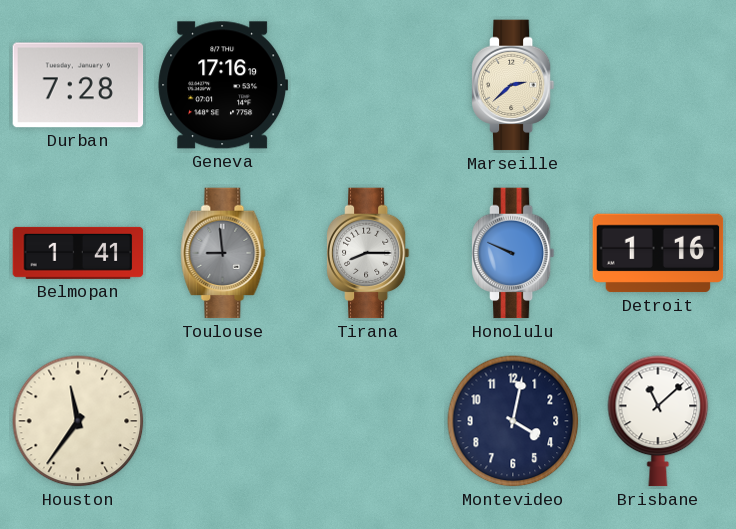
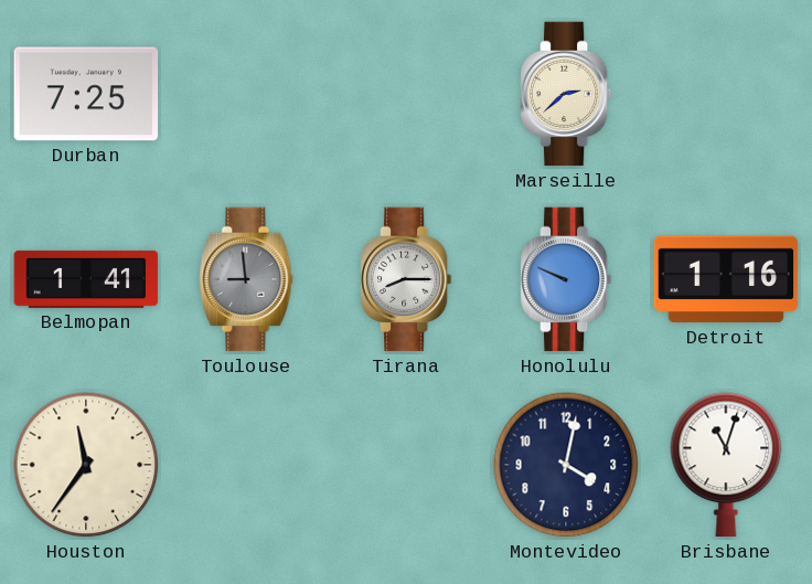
Durban: 7:28 -> 7:25
Geneva: 17:16 -> none
Brisbane: 11:08 -> 11:03
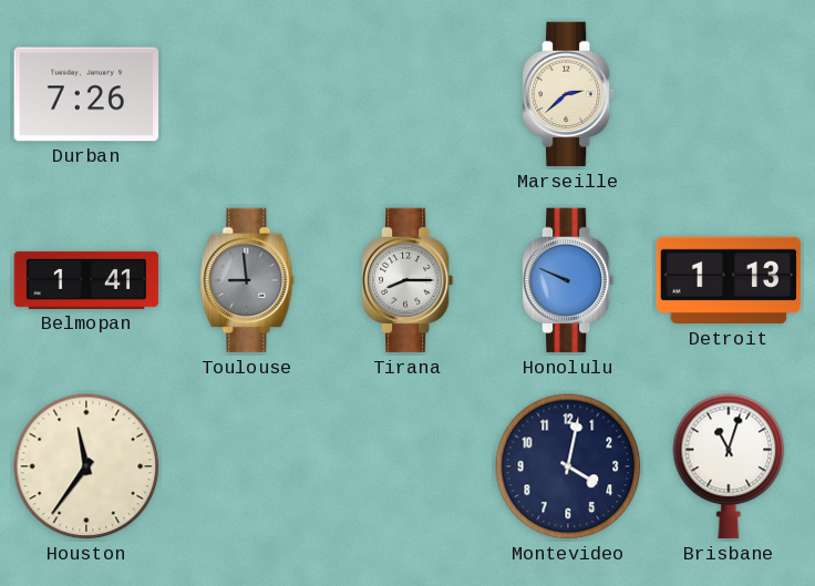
Durban: 7:25 -> 7:26
Detroit: 1:16 -> 1:13
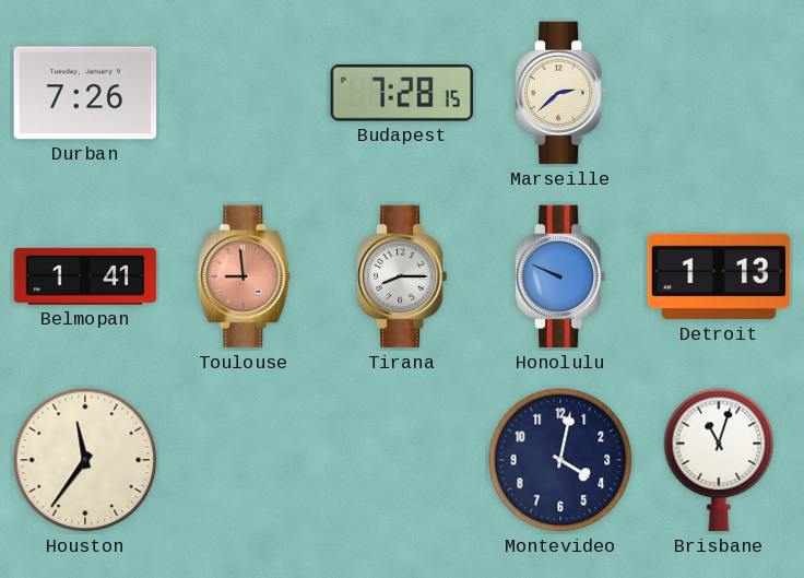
Budapest: none -> 7:28
Toulouse dial: grey -> salmon
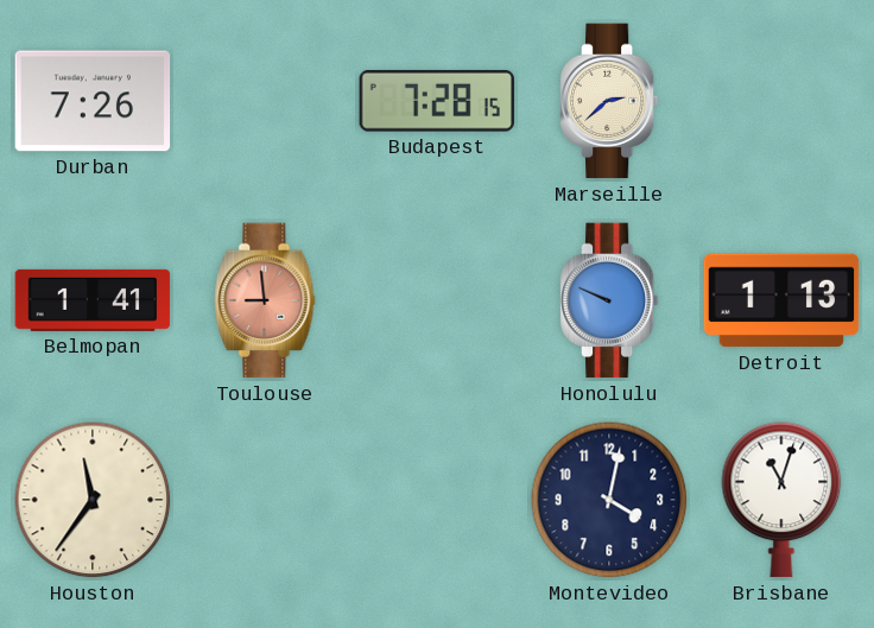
Tirana: 8:15 -> none
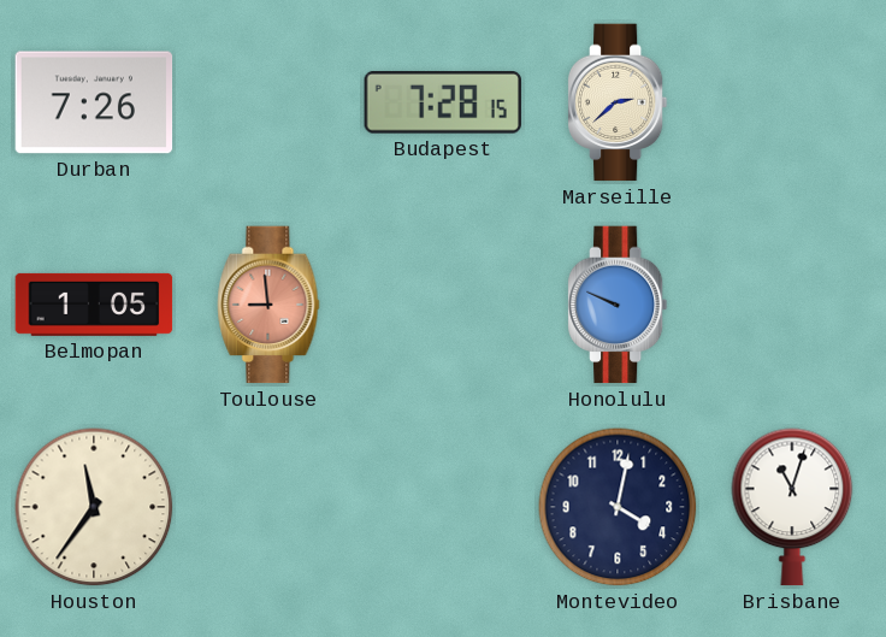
Belmopan: 1:41 -> 1:05
Detroit: 1:13 -> none
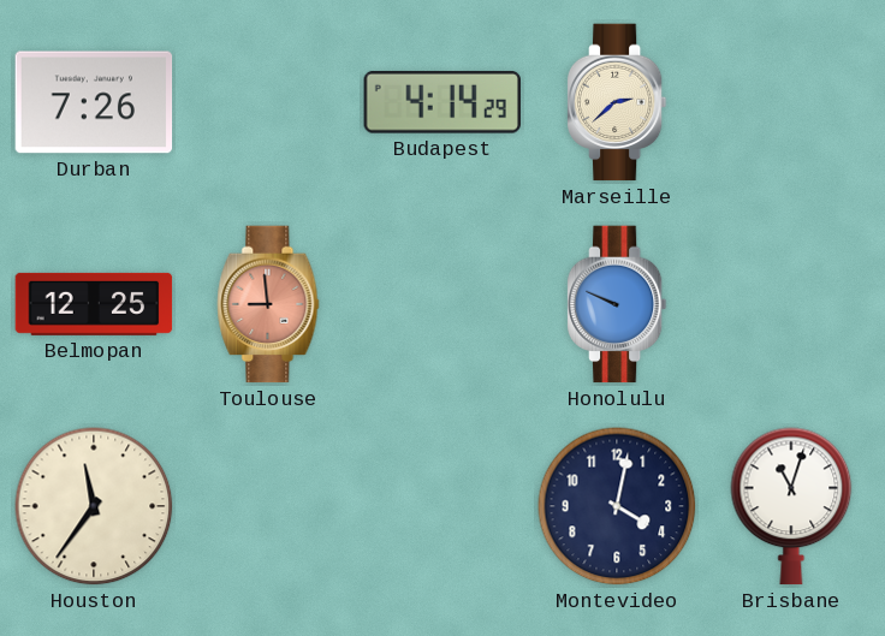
Budapest: 7:28 -> 4:14
Belmopan: 1:05 -> 12:25
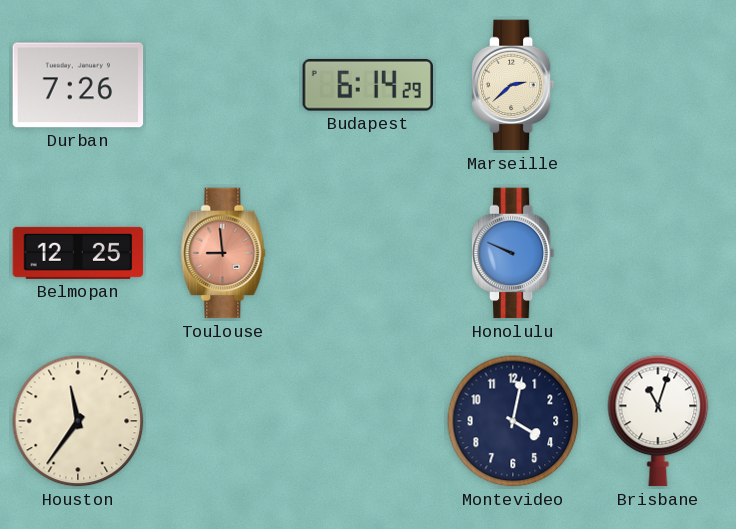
Budapest: 4:14 -> 6:14
